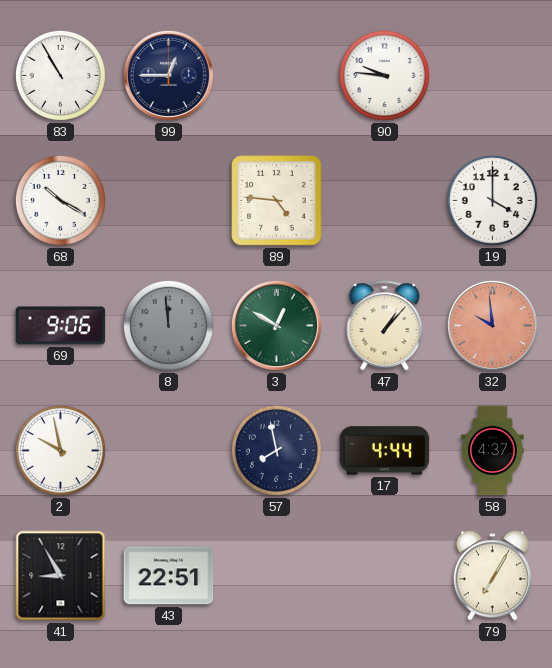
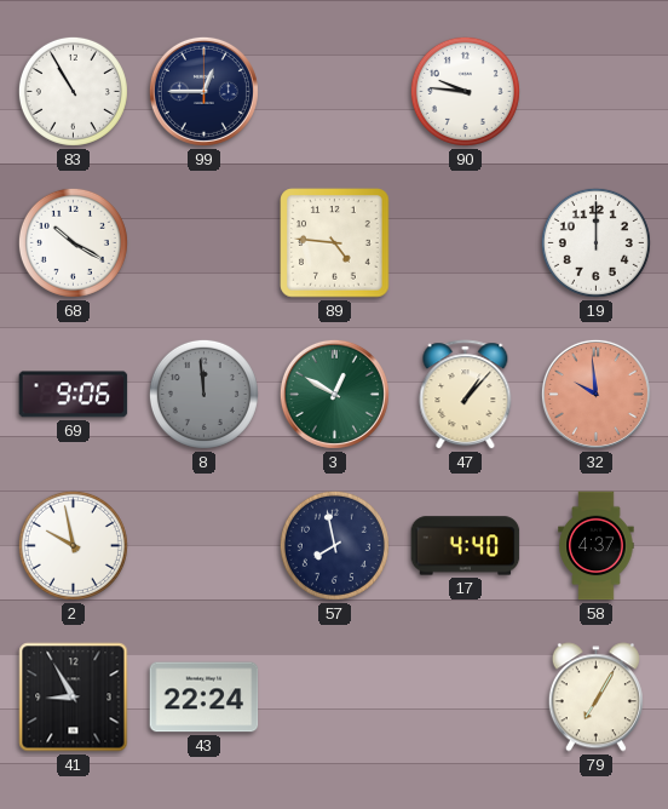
19: 4:00 -> 12:00
17: 4:44 -> 4:40
43: 22:51 -> 22:24
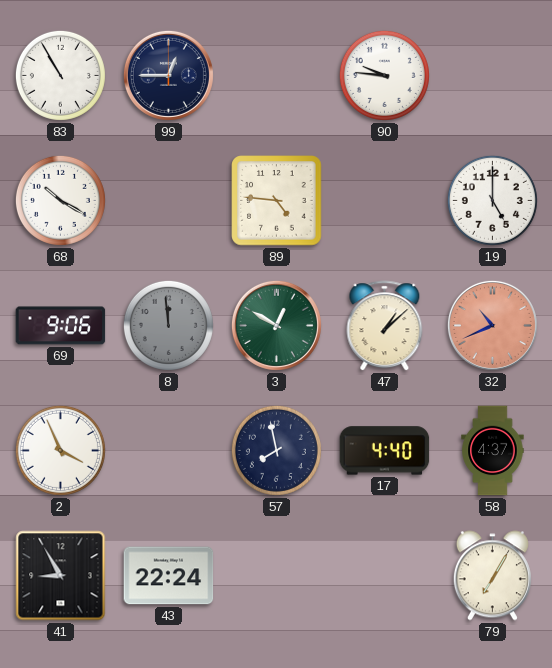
19: 12:00 -> 5:00
47: 1:07 -> 1:08
32: 9:59 -> 10:41
2: 9:58 -> 3:56
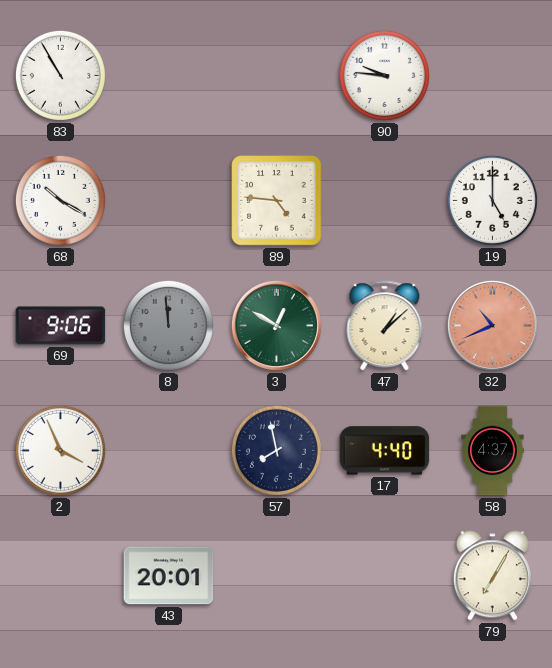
99: 12:45 -> none
41: 8:55 -> none
43: 22:24 -> 20:01
